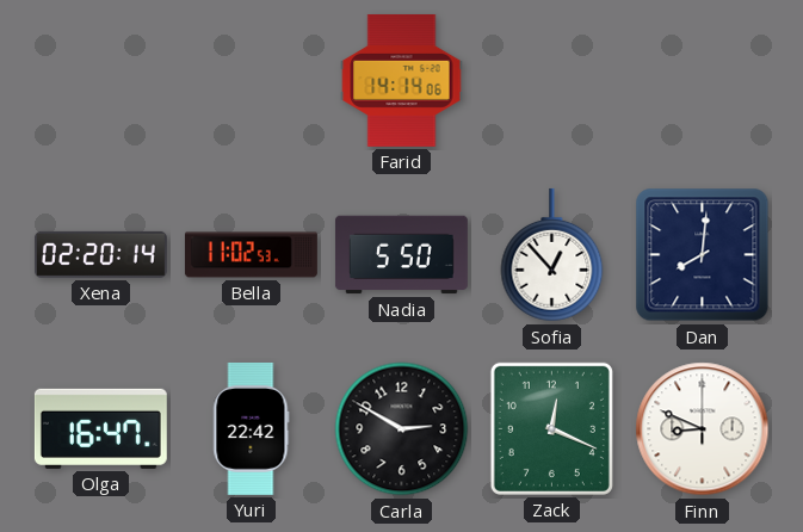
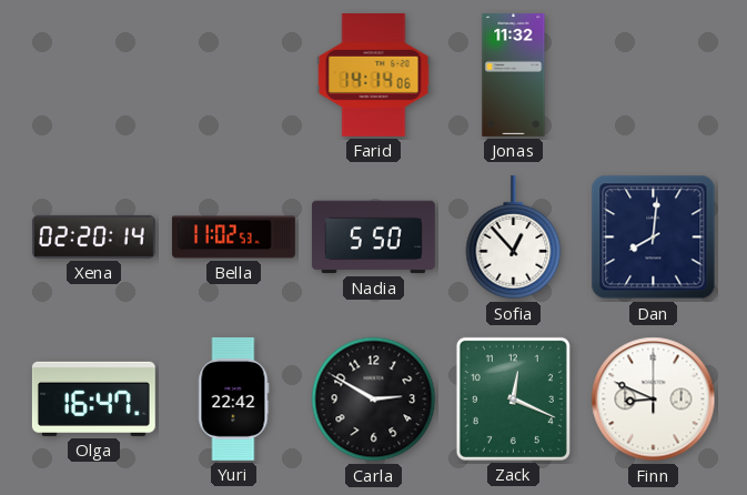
Jonas: none -> 11:32
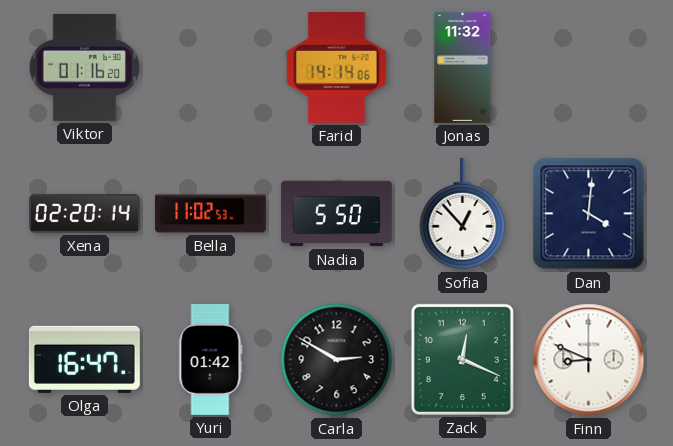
Viktor: none -> 01:16
Dan: 8:01 -> 4:01
Yuri: 22:42 -> 01:42
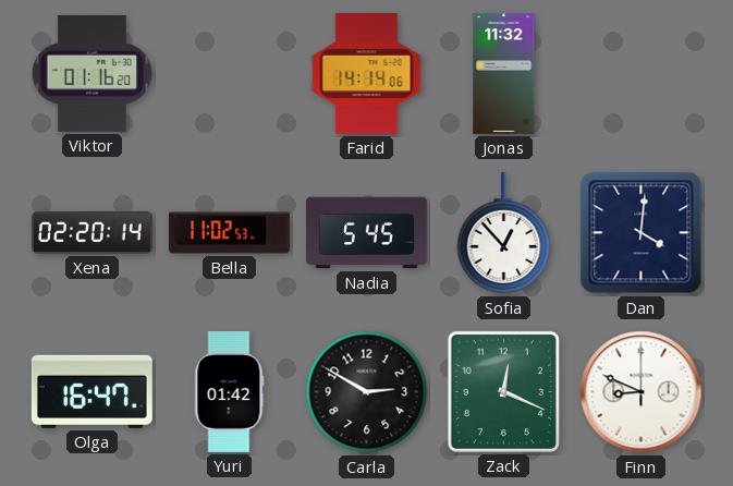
Nadia: 5:50 -> 5:45
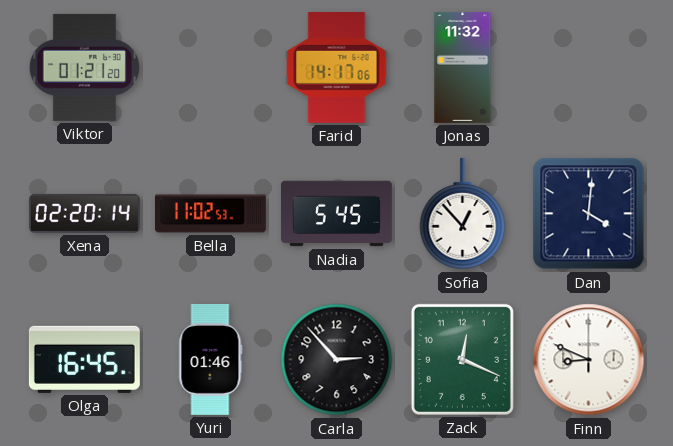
Viktor: 01:16 -> 01:21
Farid: 14:14 -> 14:17
Olga: 16:47 -> 16:45
Yuri: 01:42 -> 01:46
Carla: 2:50 -> 2:53
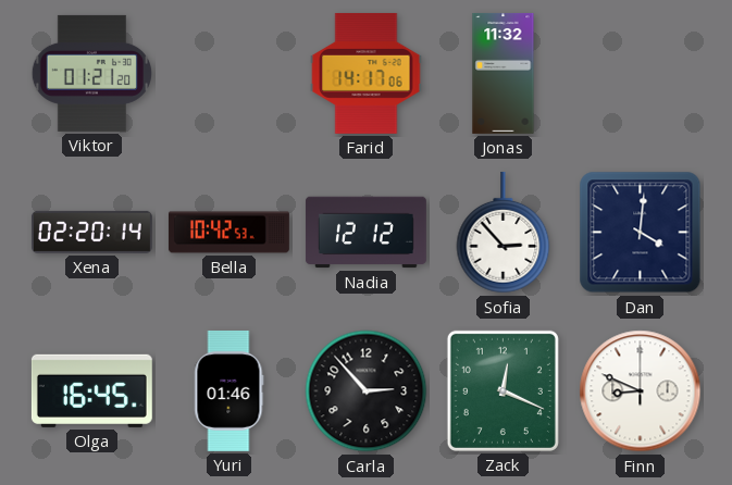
Bella: 11:02 -> 10:42
Nadia: 5:45 -> 12:12
Sofia: 12:53 -> 2:53
